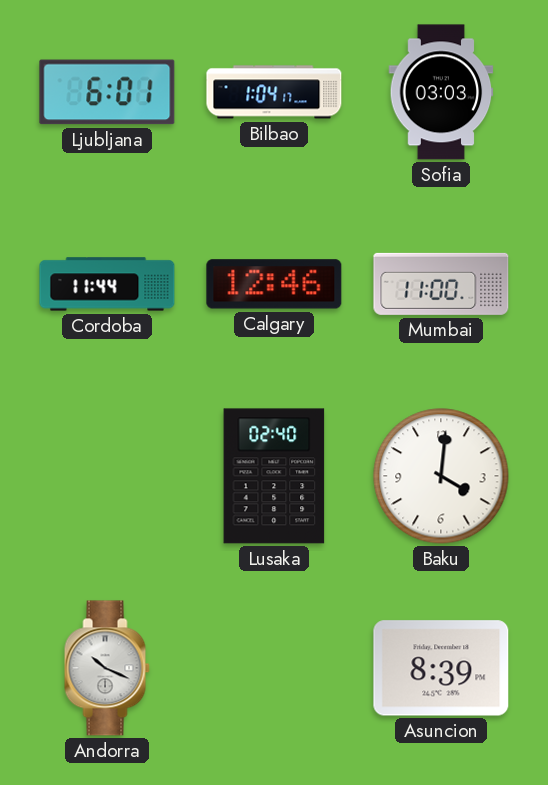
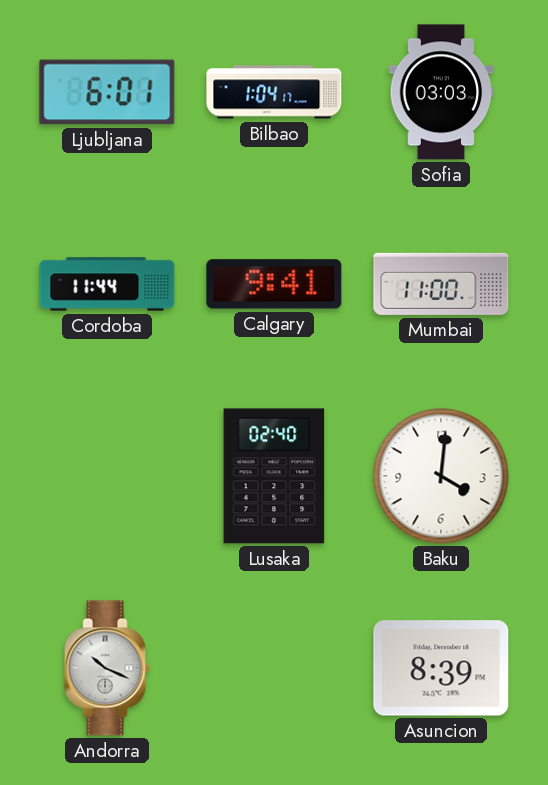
Calgary: 12:46 -> 9:41
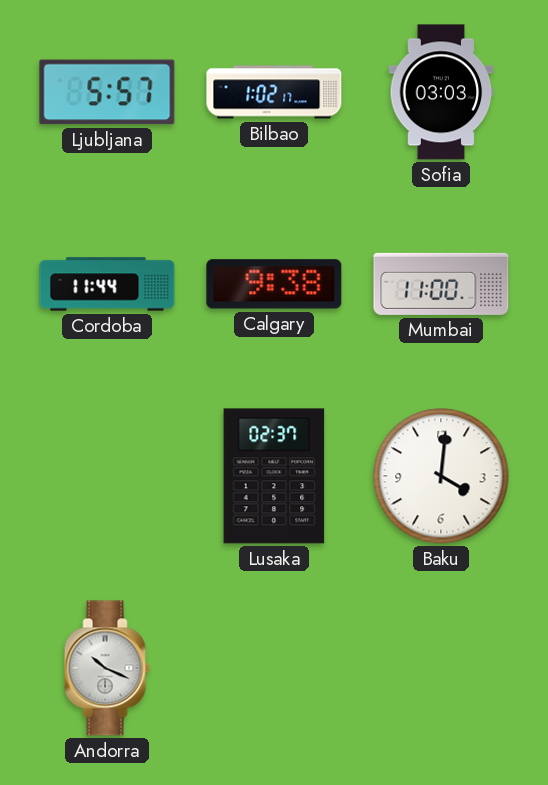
Ljubljana: 6:01 -> 5:57
Bilbao: 1:04 -> 1:02
Calgary: 9:41 -> 9:38
Lusaka: 02:40 -> 02:37
Asuncion: 8:39 -> none
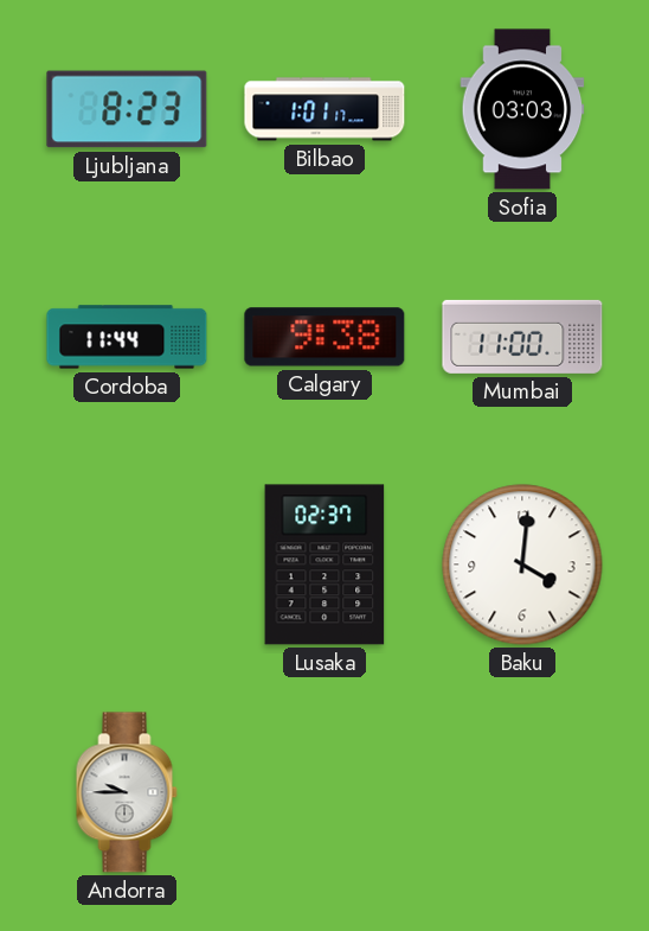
Ljubljana: 5:57 -> 8:23
Bilbao: 1:02 -> 1:01
Andorra: 10:19 -> 9:45
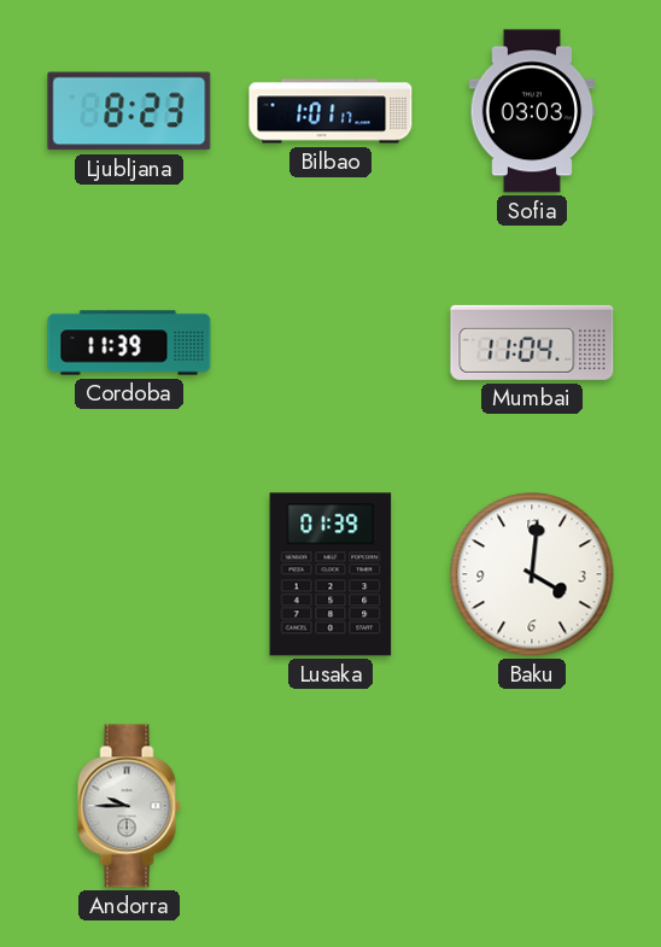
Cordoba: 11:44 -> 11:39
Calgary: 9:38 -> none
Mumbai: 11:00 -> 11:04
Lusaka: 02:37 -> 01:39
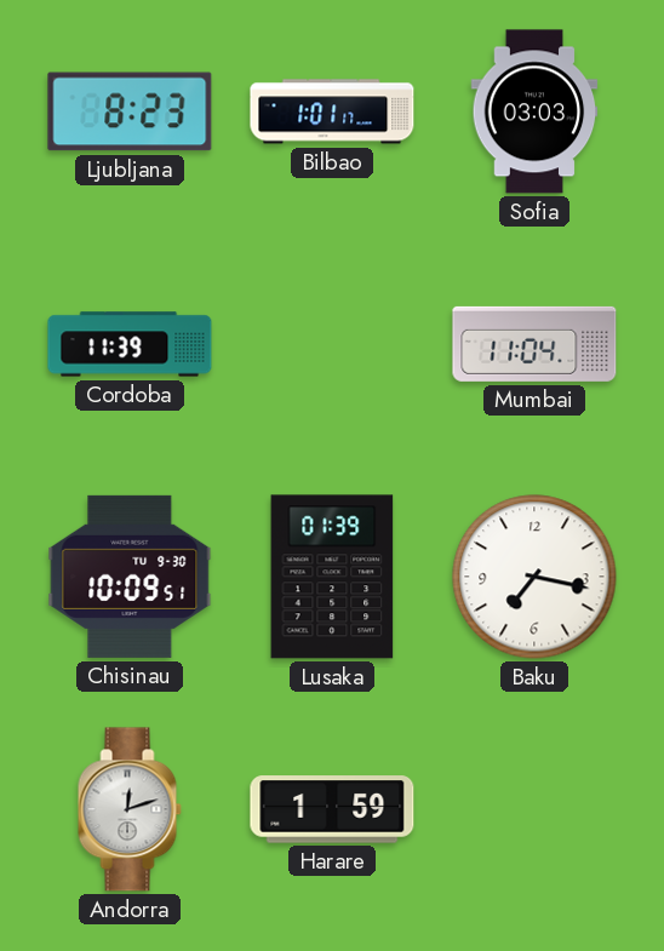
Chisinau: none -> 10:09
Baku: 4:01 -> 7:17
Andorra: 9:45 -> 12:12
Harare: none -> 1:59
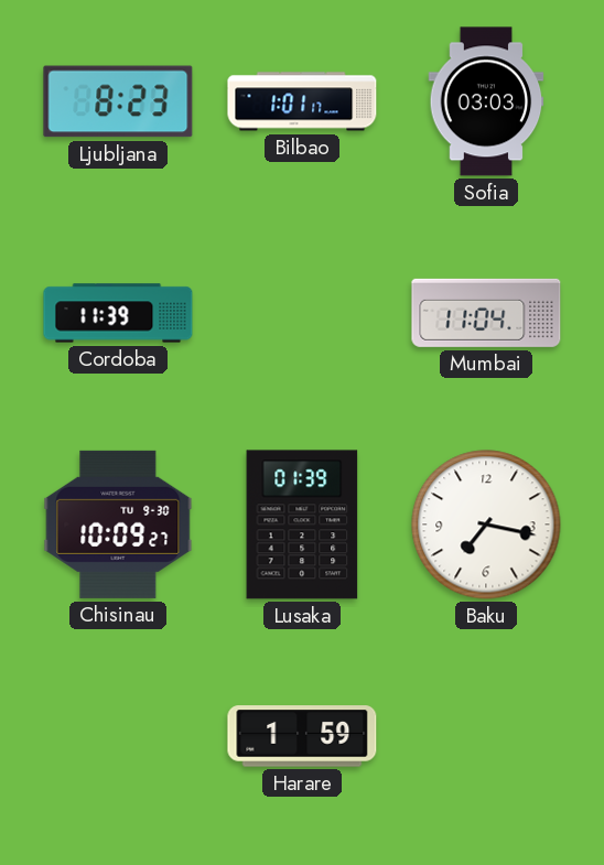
Chisinau: 10:09:51 -> 10:09:27
Andorra: 12:12 -> none
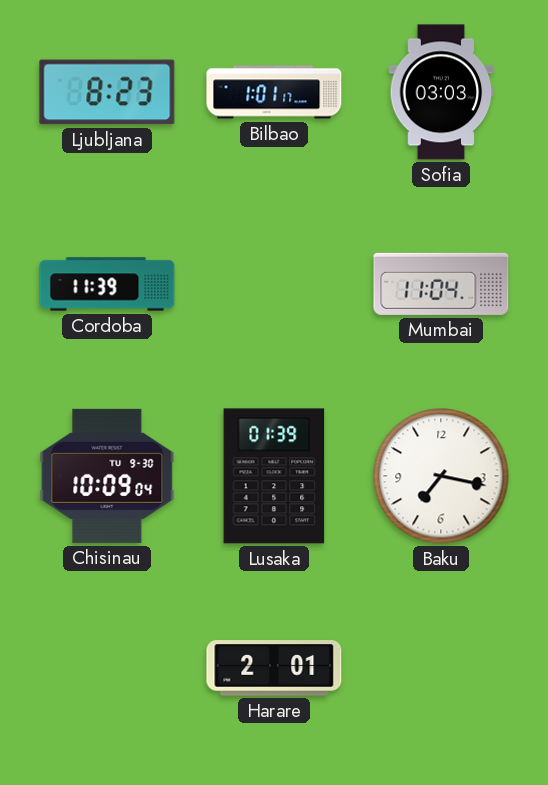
Chisinau: 10:09:27 -> 10:09:04
Harare: 1:59 -> 2:01
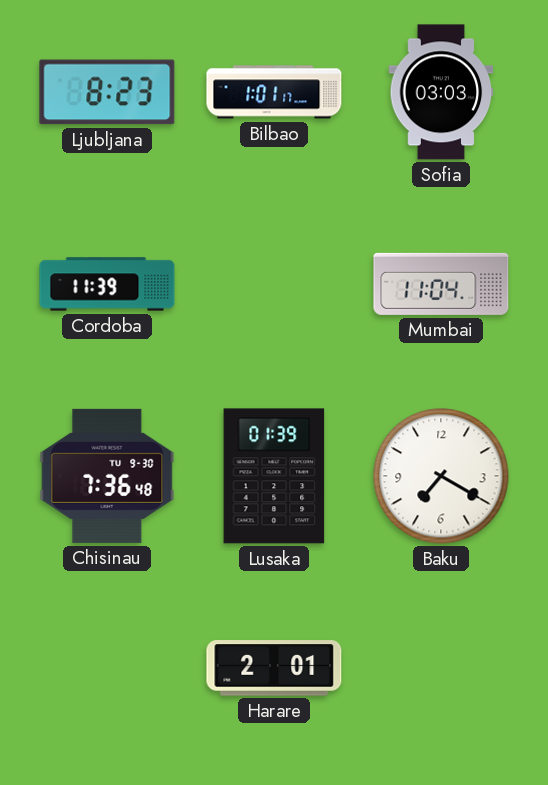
Chisinau: 10:09 -> 7:36
Baku: 7:17 -> 7:20
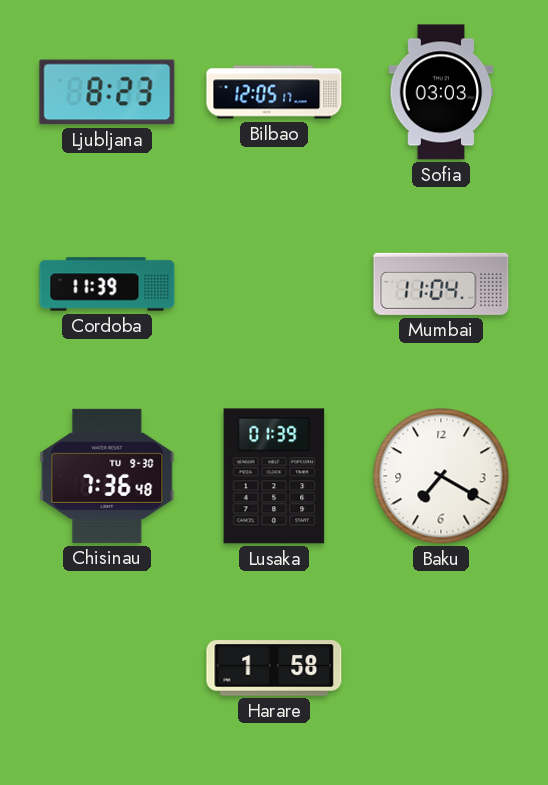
Bilbao: 1:01 -> 12:05
Harare: 2:01 -> 1:58
